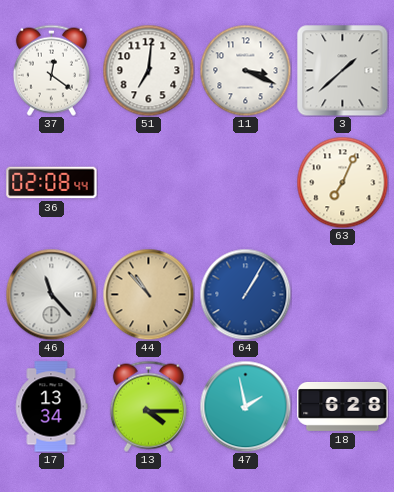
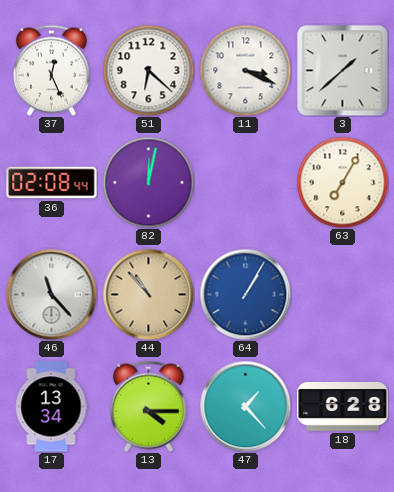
37: 12:21 -> 12:26
51: 7:01 -> 6:22
82: none -> 12:02
63: 7:04 -> 7:05
47: 1:58 -> 1:23
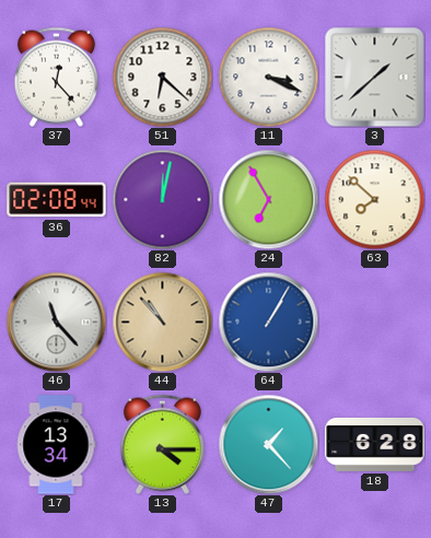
37: 12:26 -> 12:23
24: none -> 6:55
63: 7:05 -> 7:52
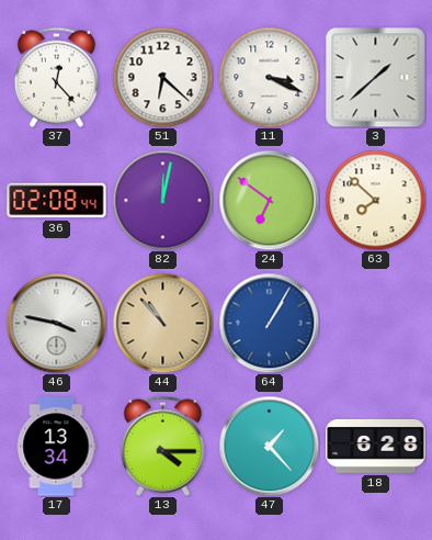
24: 6:55 -> 6:51
46: 11:23 -> 3:47
